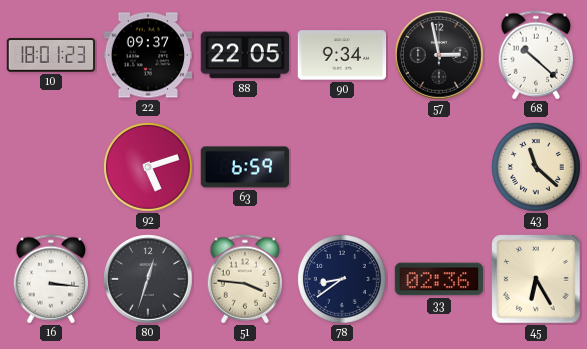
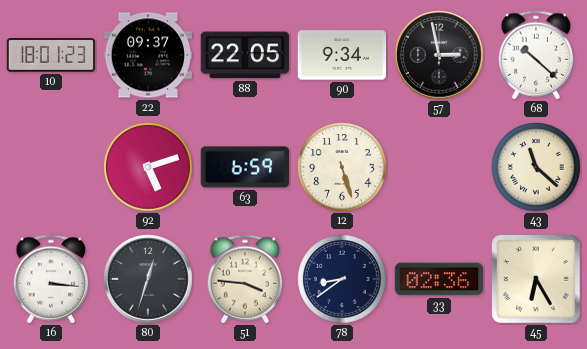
12: none -> 5:27
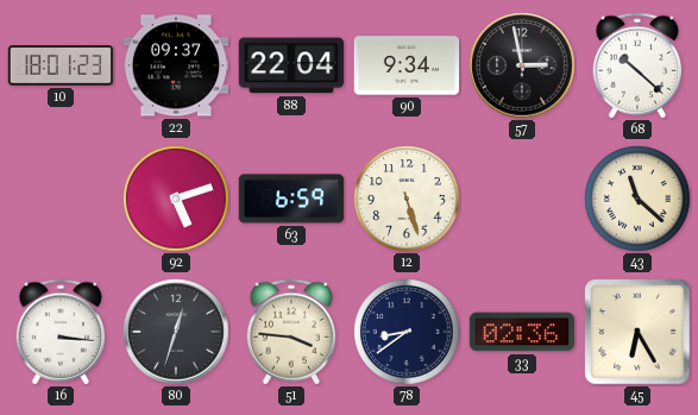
88: 22:05 -> 22:04
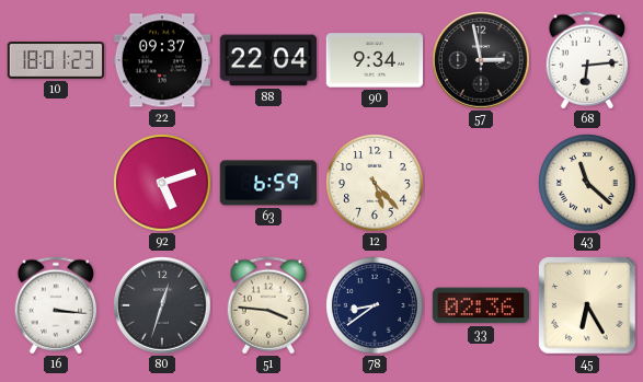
68: 10:22 -> 6:14
12: 5:27 -> 5:23
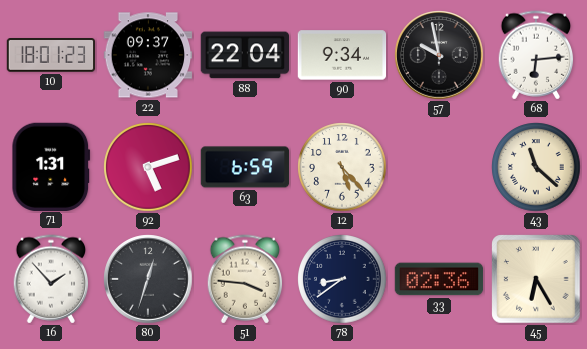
57: 2:58 -> 9:58
71: none -> 1:31
16: 3:16 -> 1:53
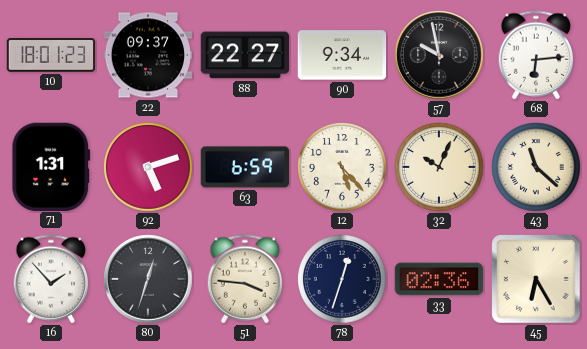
88: 22:04 -> 22:27
32: none -> 10:04
78: 8:39 -> 12:33
